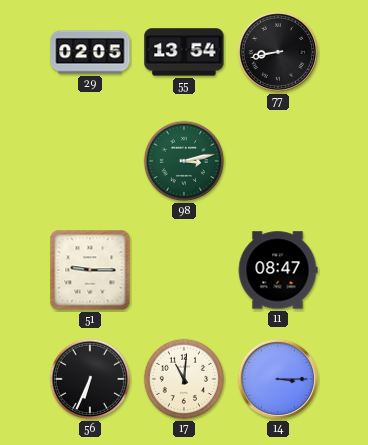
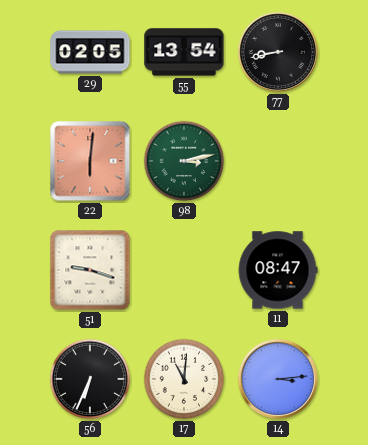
22: none -> 6:01
51: 9:15 -> 9:18
14: 3:15 -> 3:14
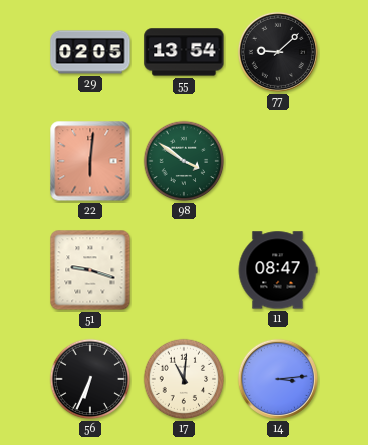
77: 8:43 -> 9:08
98: 3:13 -> 3:51
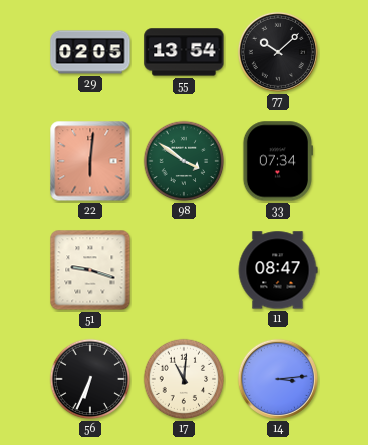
77: 9:08 -> 10:08
33: none -> 07:34
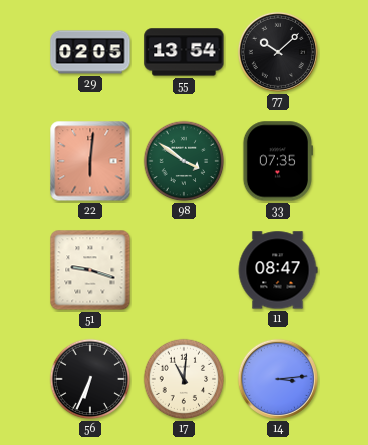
33: 07:34 -> 07:35
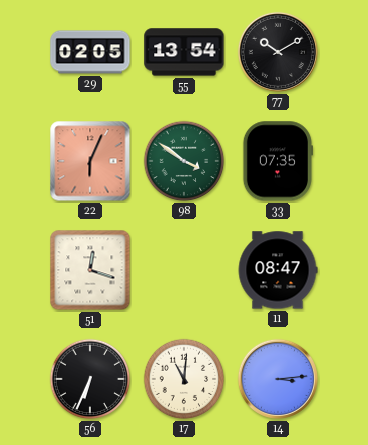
77: 10:08 -> 10:10
22: 6:01 -> 6:04
51: 9:18 -> 12:18
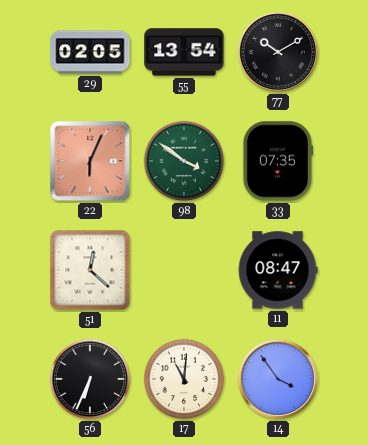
51: 12:18 -> 12:22
14: 3:14 -> 3:54
